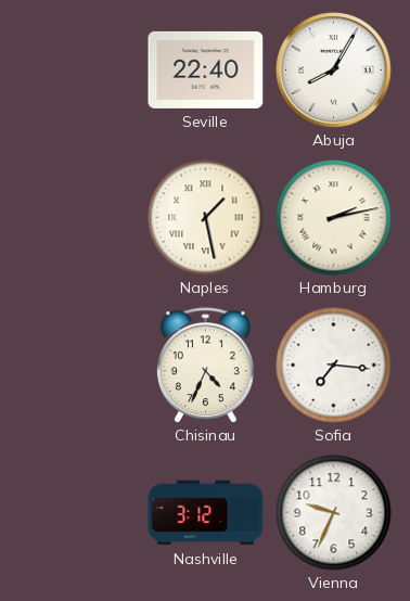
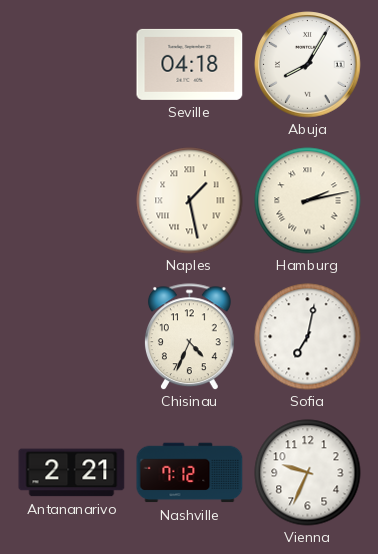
Seville: 22:40 -> 04:18
Sofia: 7:16 -> 7:02
Antananarivo: none -> 2:21
Nashville: 3:12 -> 7:12
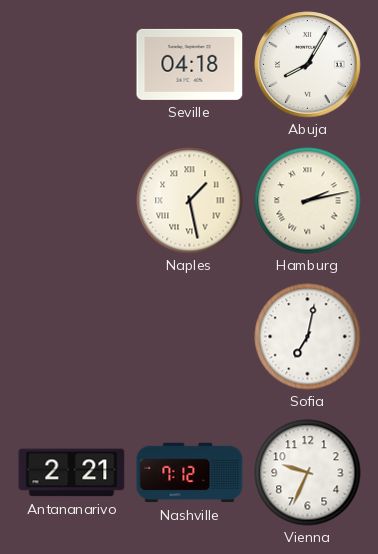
Chisinau: 4:34 -> none
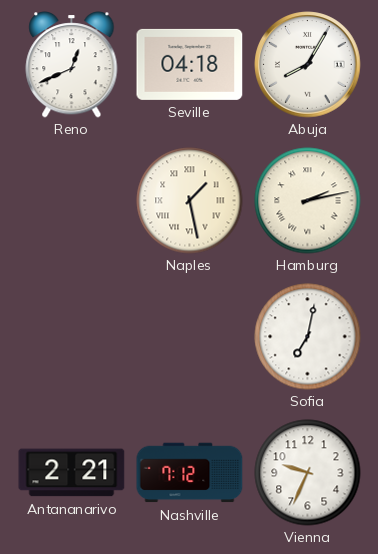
Reno: none -> 12:41
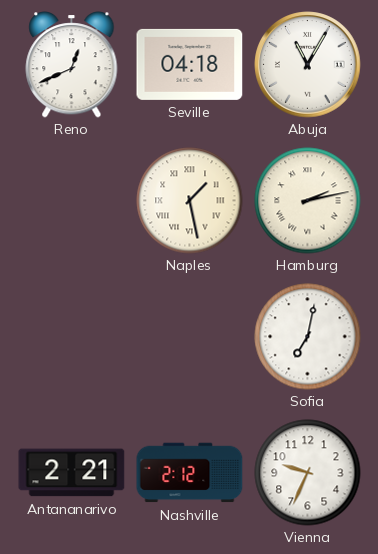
Abuja: 8:05 -> 11:05
Nashville: 7:12 -> 2:12
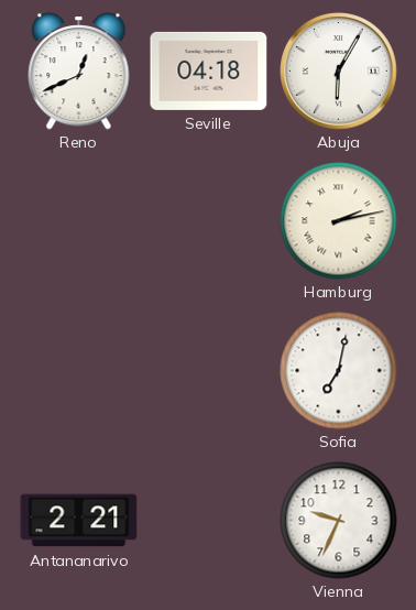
Abuja: 11:05 -> 6:05
Naples: 1:28 -> none
Nashville: 2:12 -> none
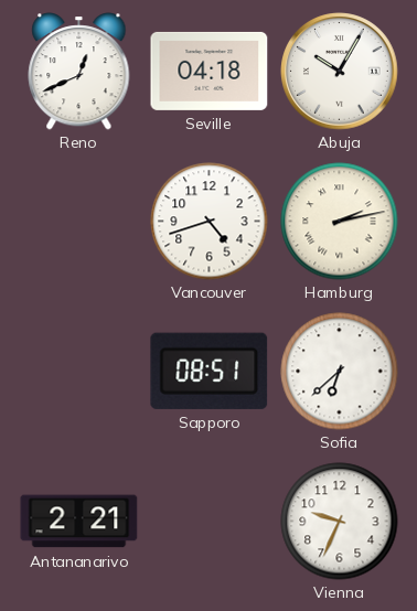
Abuja: 6:05 -> 10:05
Vancouver: none -> 4:42
Sapporo: none -> 08:51
Sofia: 7:02 -> 6:38
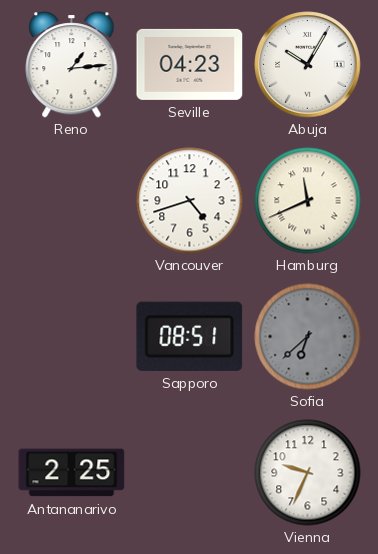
Reno: 12:41 -> 1:14
Seville: 04:18 -> 04:23
Hamburg: 2:13 -> 11:41
Sofia dial: white -> grey
Antananarivo: 2:21 -> 2:25
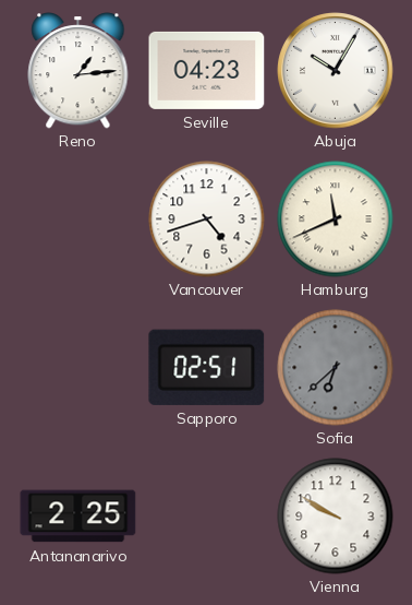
Sapporo: 08:51 -> 02:51
Vienna: 9:34 -> 9:50
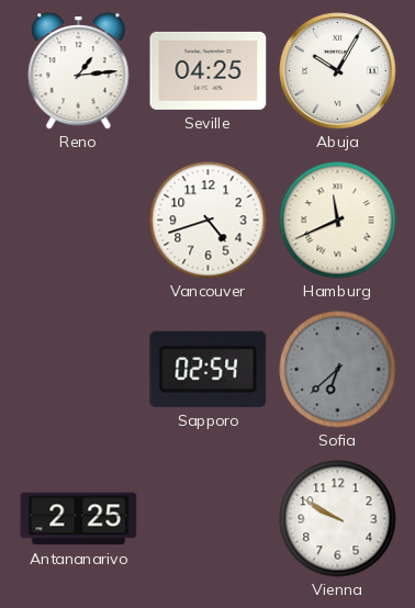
Seville: 04:23 -> 04:25
Sapporo: 02:51 -> 02:54
